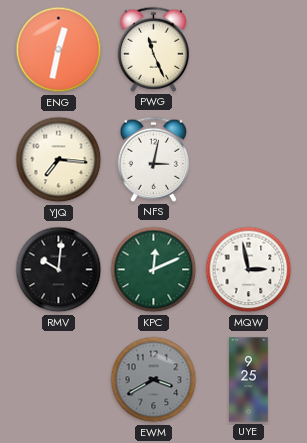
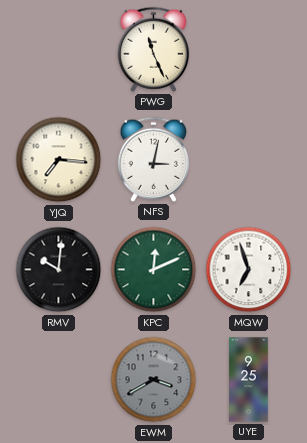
ENG: 12:32 -> none
MQW: 2:58 -> 6:57
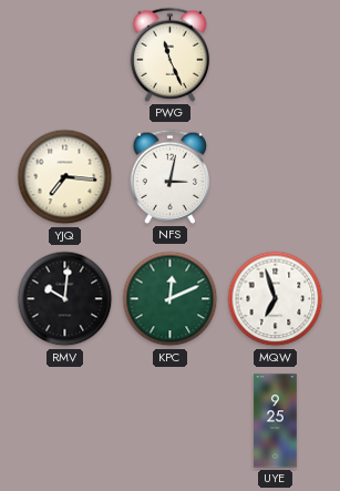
EWM: 3:40 -> none
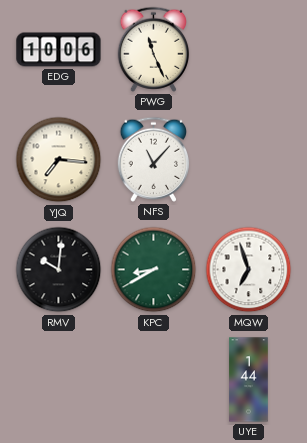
EDG: none -> 10:06
NFS: 3:02 -> 11:07
KPC: 12:11 -> 8:40
UYE: 9:25 -> 1:44
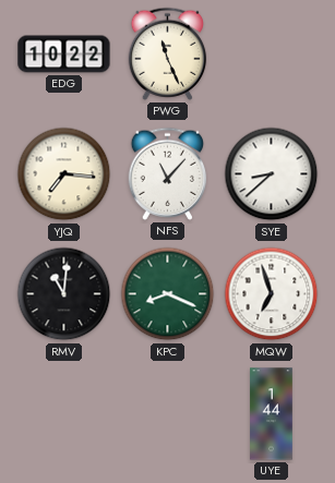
EDG: 10:06 -> 10:22
SYE: none -> 8:38
RMV: 10:01 -> 11:01
KPC: 8:40 -> 8:19
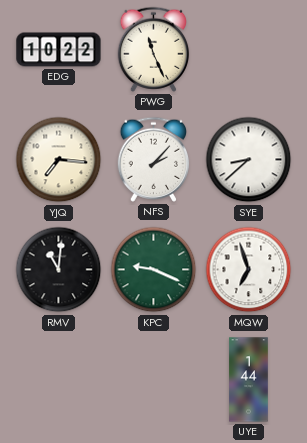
NFS: 11:07 -> 2:07
KPC: 8:19 -> 9:19
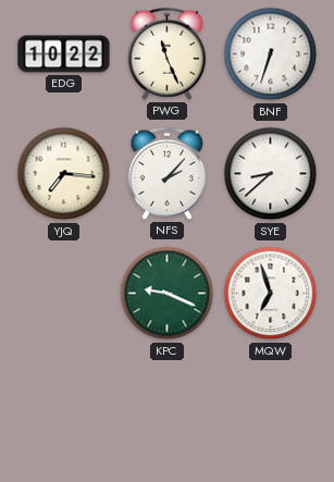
BNF: none -> 6:33
RMV: 11:01 -> none
UYE: 1:44 -> none
